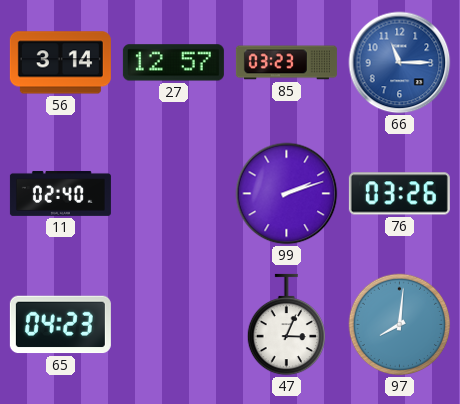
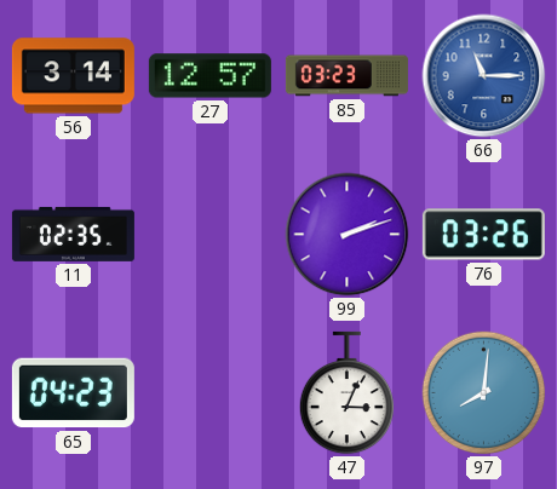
11: 02:40 -> 02:35
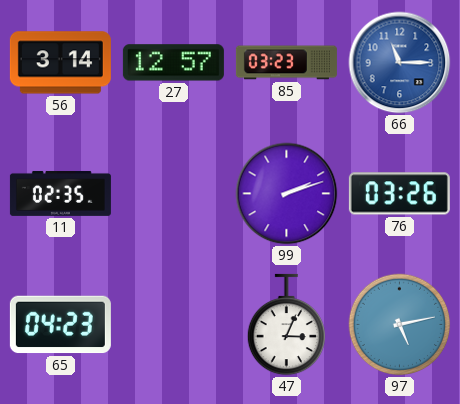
97: 8:01 -> 5:13
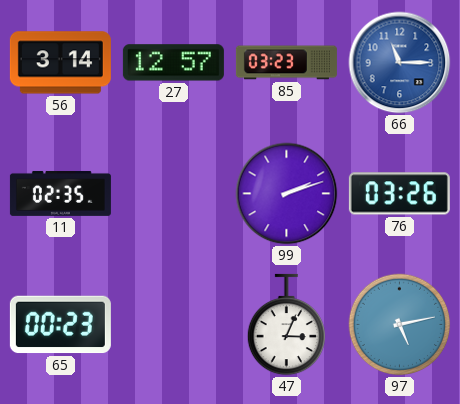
65: 04:23 -> 00:23
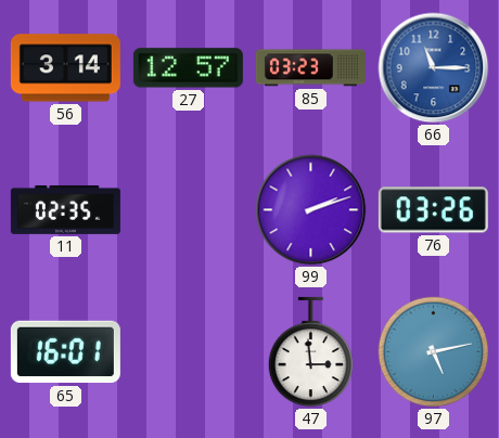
65: 00:23 -> 16:01
47: 3:04 -> 2:59
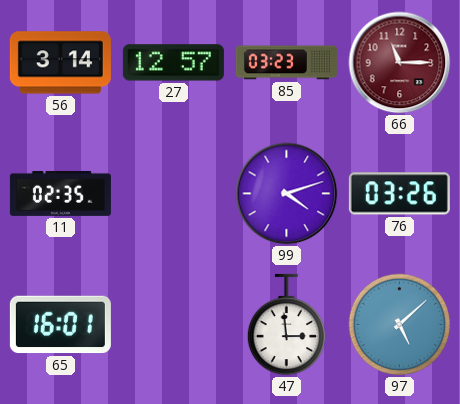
66 dial: blue -> burgundy
99: 2:12 -> 4:12
97: 5:13 -> 5:08
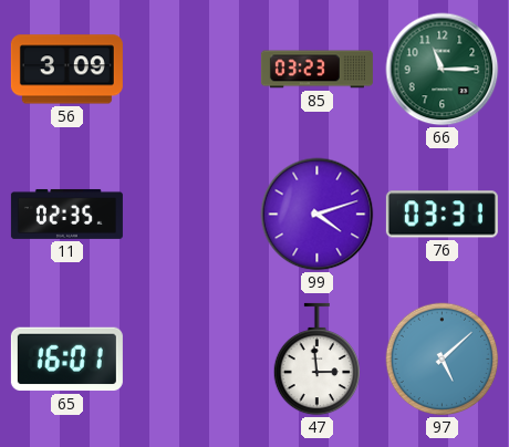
56: 3:14 -> 3:09
27: 12:57 -> none
66 dial: burgundy -> green
76: 03:26 -> 03:31
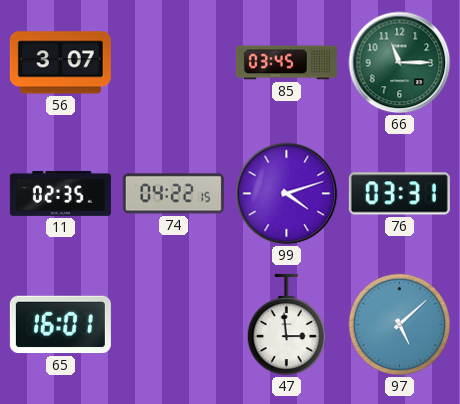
56: 3:09 -> 3:07
85: 03:23 -> 03:45
74: none -> 04:22
